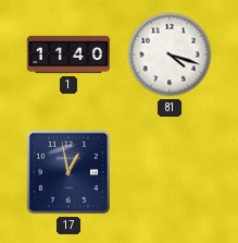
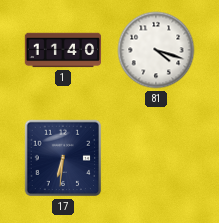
17: 12:58 -> 6:31
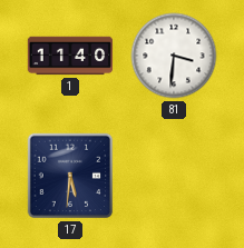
81: 4:18 -> 3:31
17: 6:31 -> 5:31
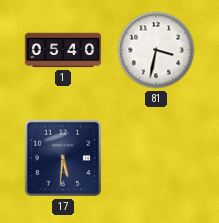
1: 11:40 -> 05:40
81: 3:31 -> 3:32
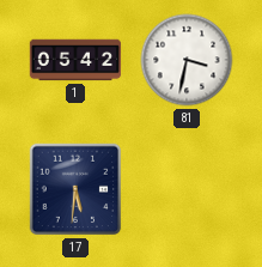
1: 05:40 -> 05:42
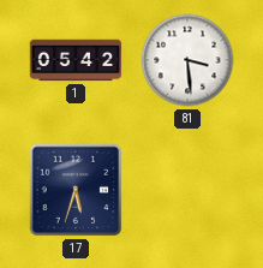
81: 3:32 -> 3:29
17: 5:31 -> 5:33
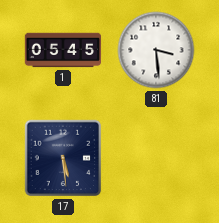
1: 05:42 -> 05:45
17: 5:33 -> 5:29
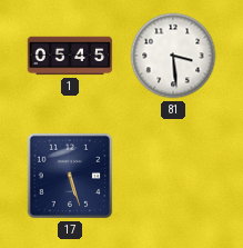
17: 5:29 -> 5:27
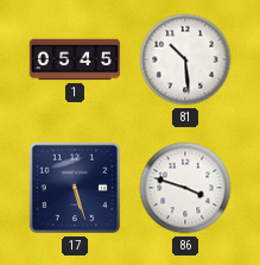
81: 3:29 -> 10:29
86: none -> 3:48
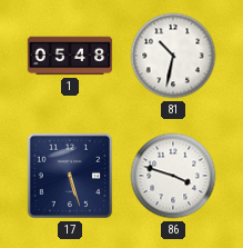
1: 05:45 -> 05:48
81: 10:29 -> 10:32
